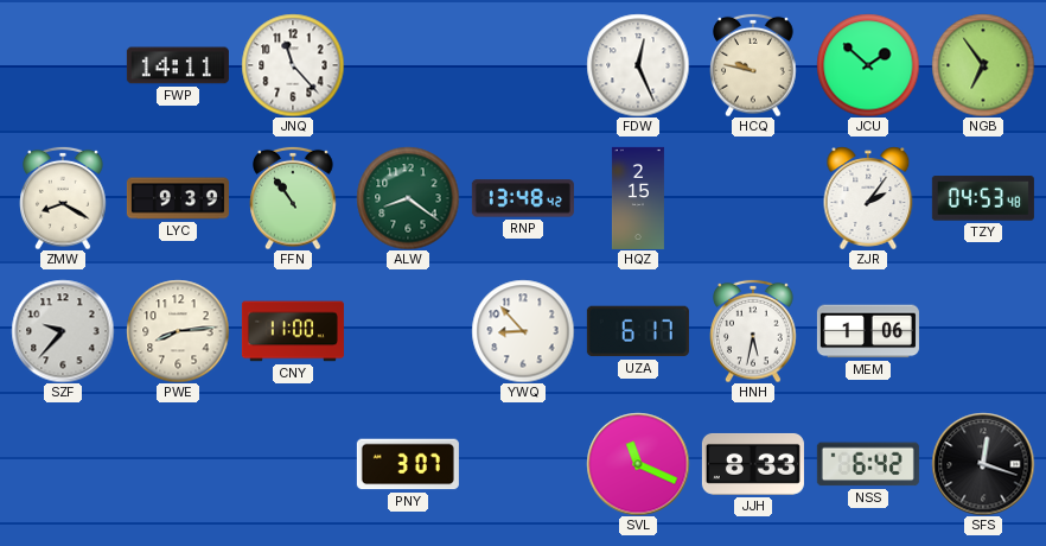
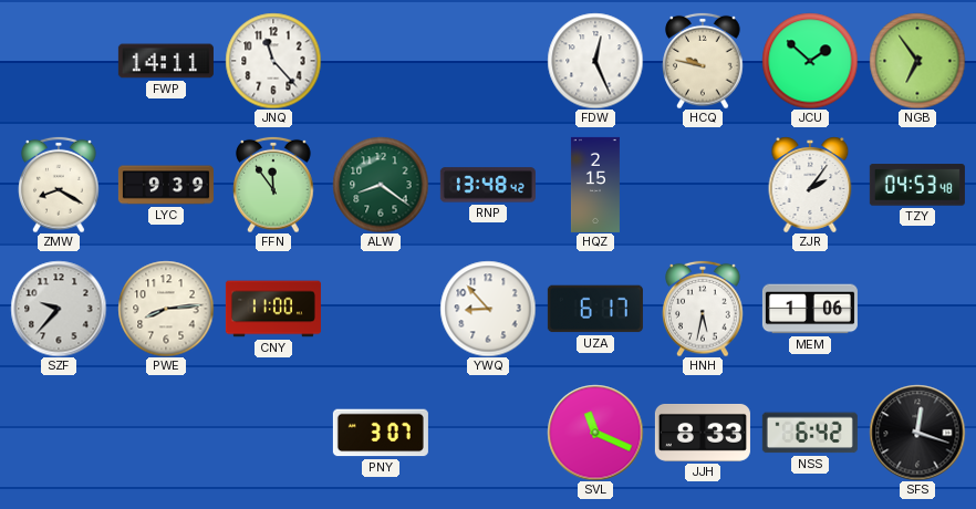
FFN: 10:54 -> 11:54
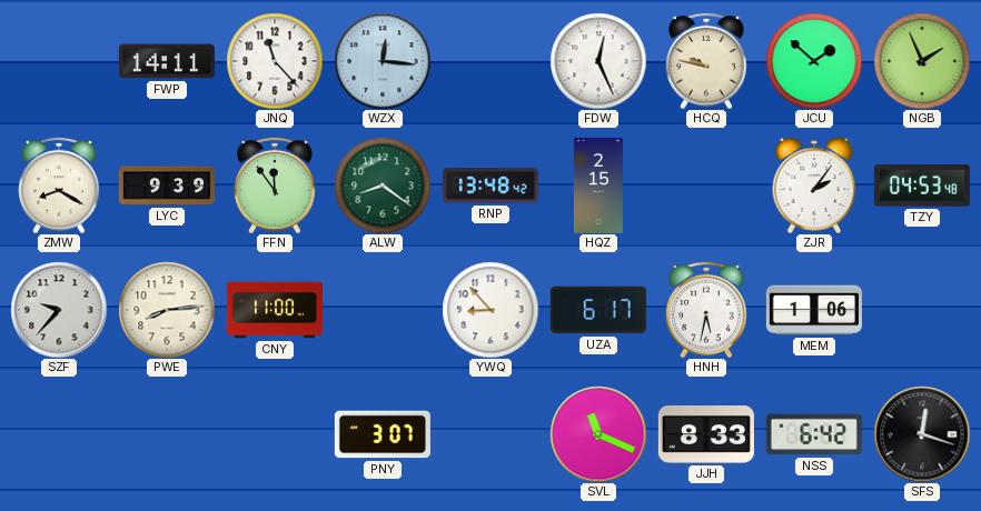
WZX: none -> 12:16
NGB: 6:54 -> 1:56
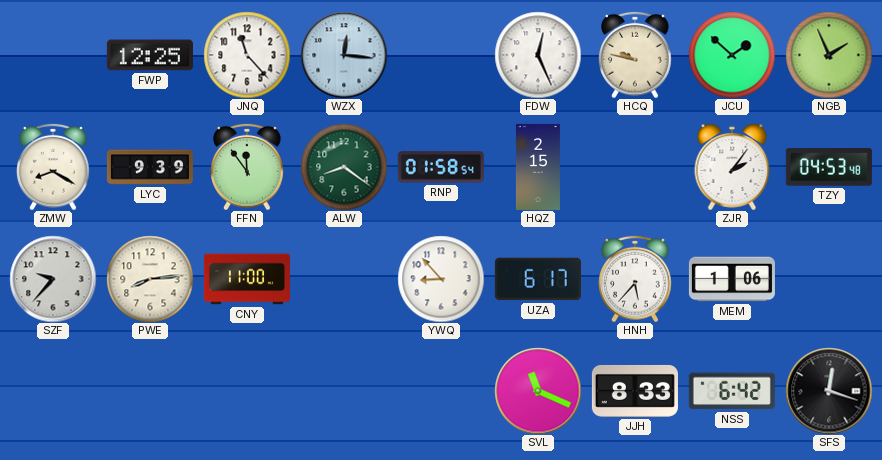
FWP: 14:11 -> 12:25
RNP: 13:48 -> 01:58
HNH: 5:32 -> 5:37
PNY: 3:07 -> none
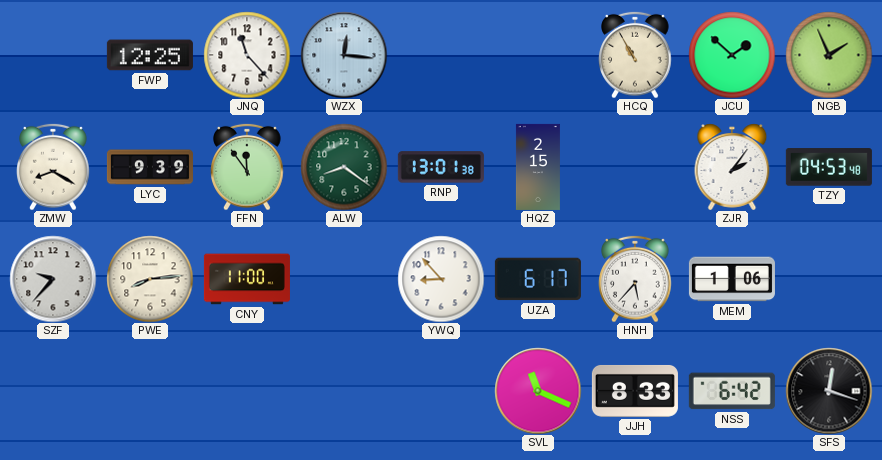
FDW: 12:26 -> none
HCQ: 9:47 -> 10:55
RNP: 01:58 -> 13:01
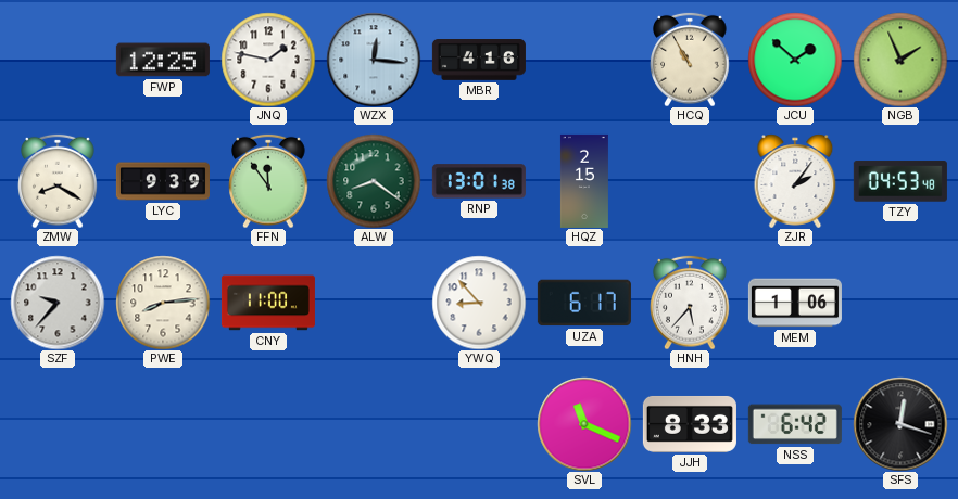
JNQ: 11:23 -> 1:47
MBR: none -> 4:16
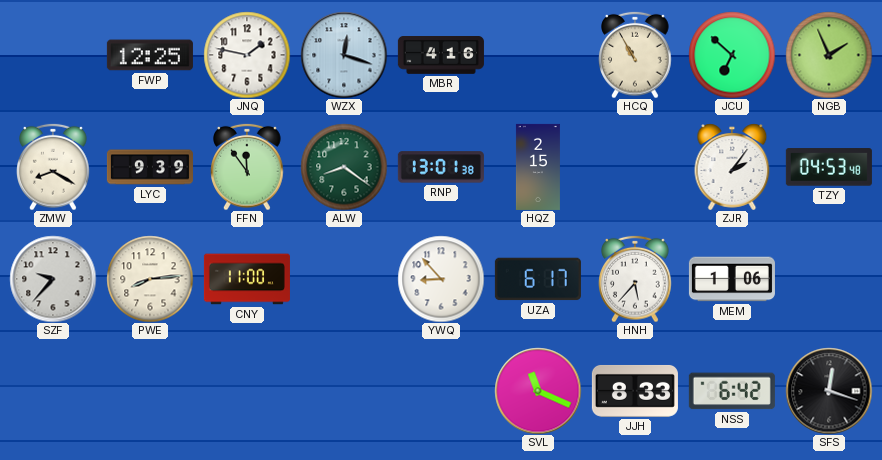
WZX: 12:16 -> 12:18
JCU: 1:52 -> 6:52
